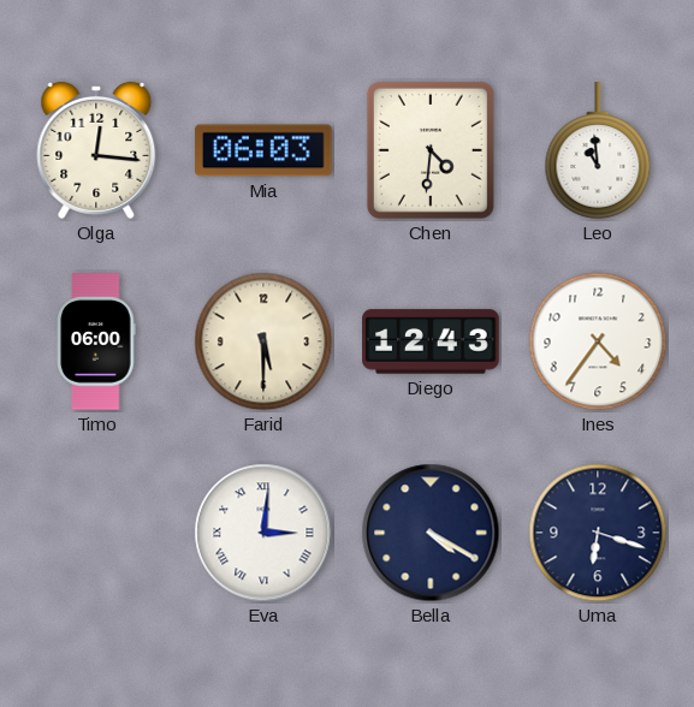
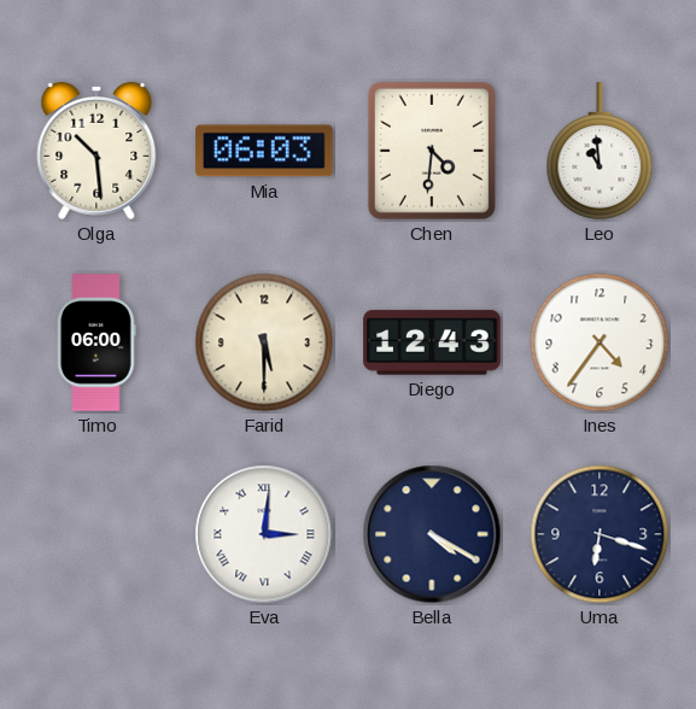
Olga: 12:16 -> 10:29
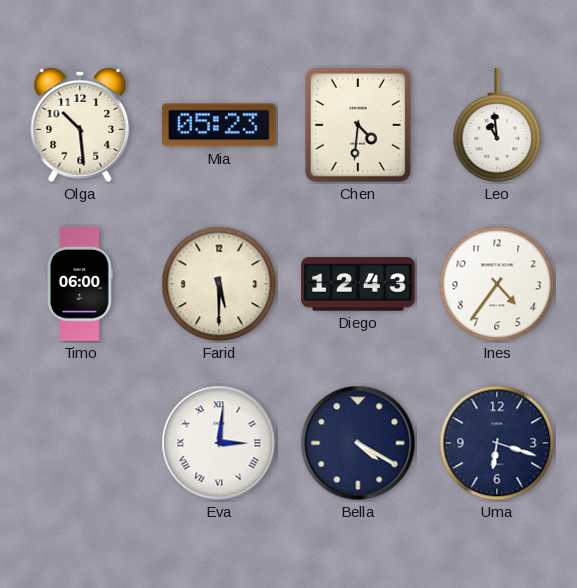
Mia: 06:03 -> 05:23
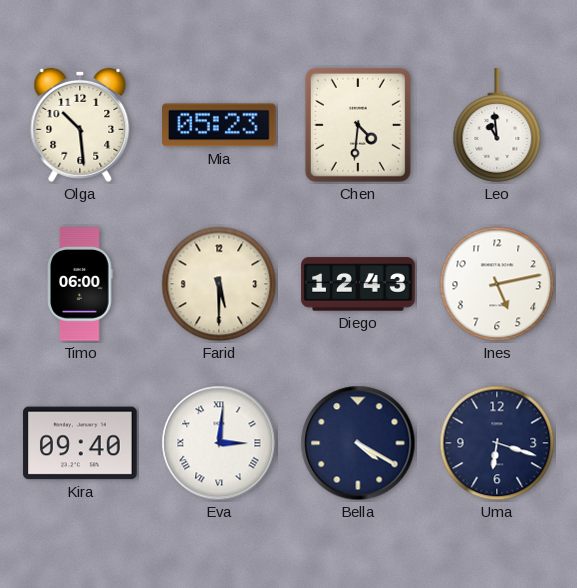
Ines: 4:36 -> 5:13
Kira: none -> 09:40
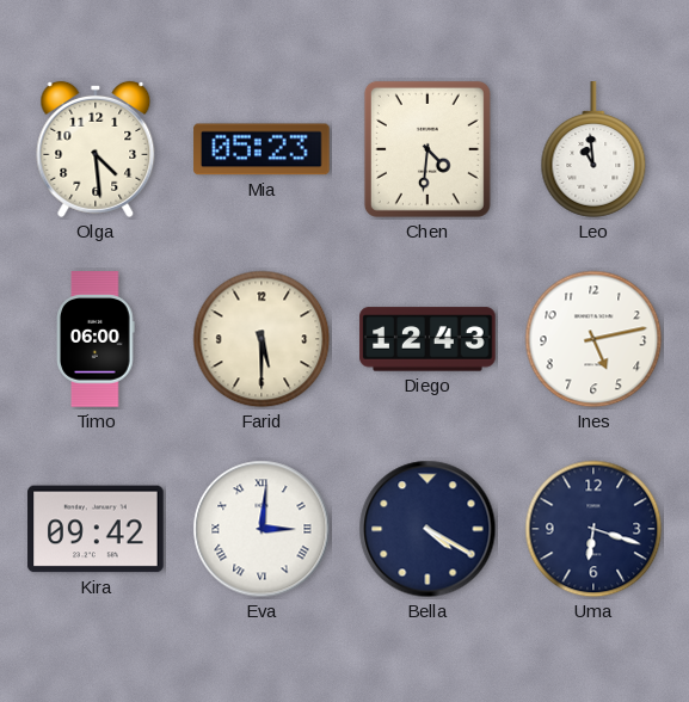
Olga: 10:29 -> 4:29
Kira: 09:40 -> 09:42
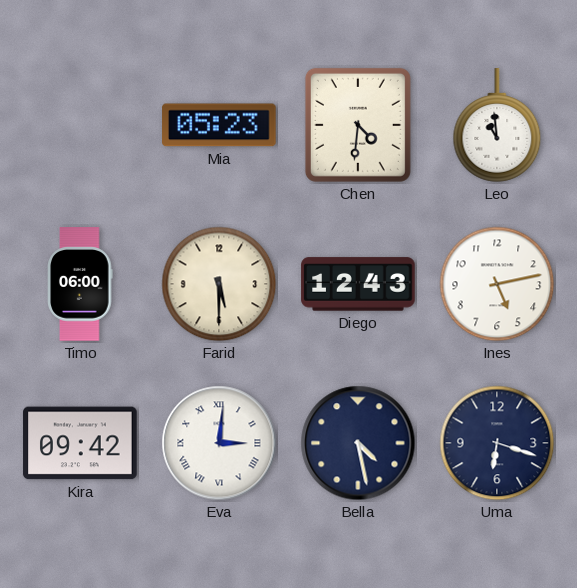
Olga: 4:29 -> none
Bella: 4:20 -> 4:28
